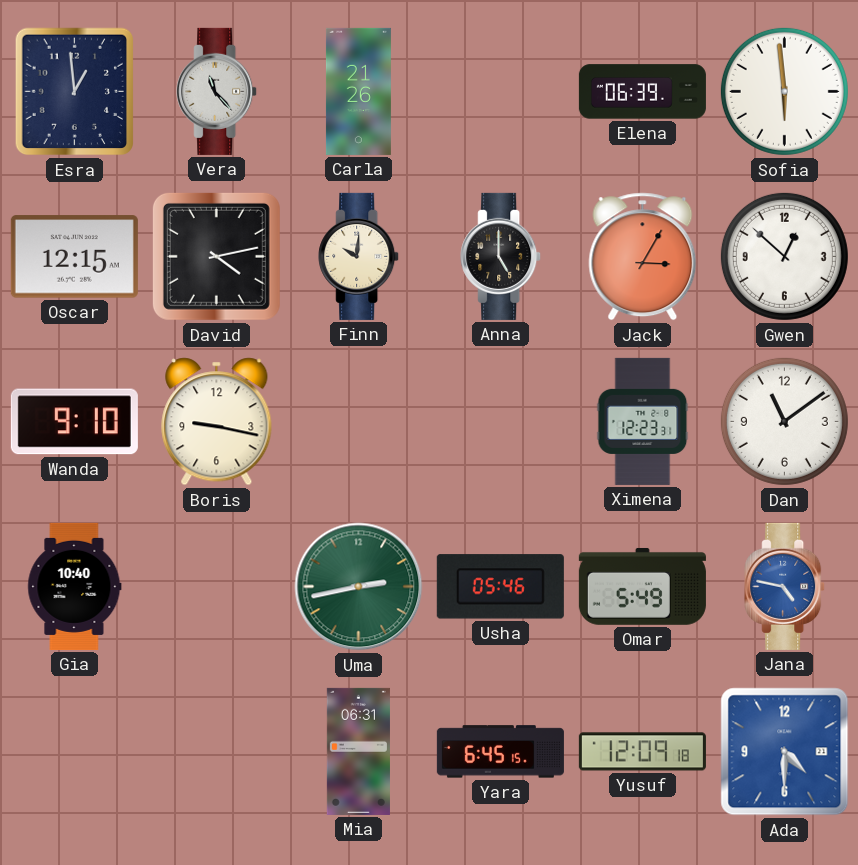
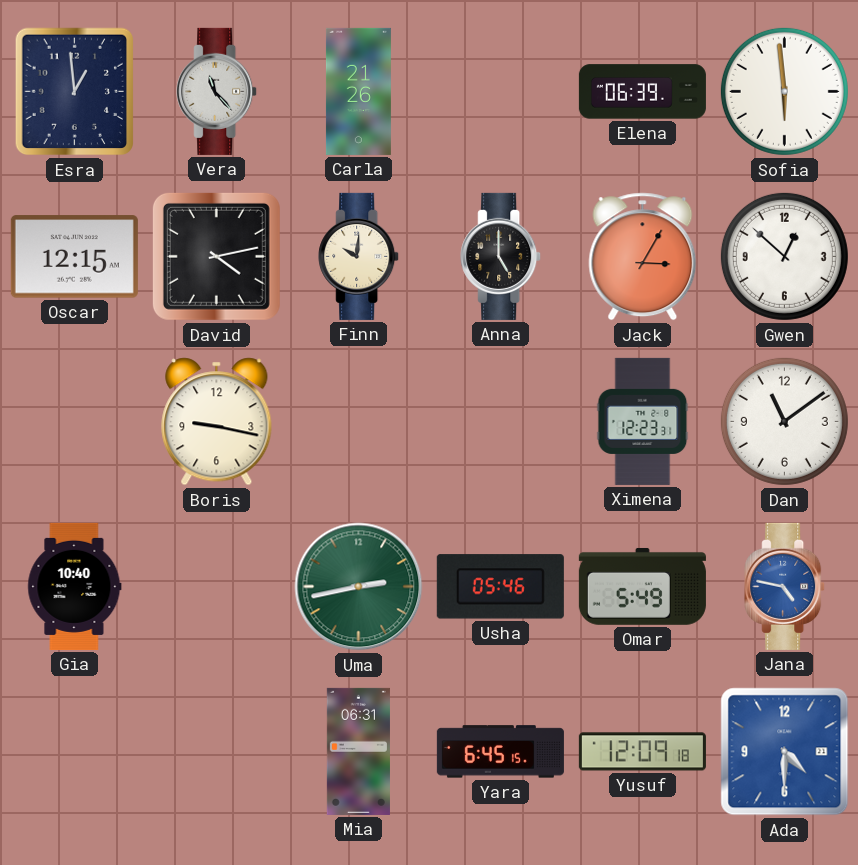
Wanda: 9:10 -> none
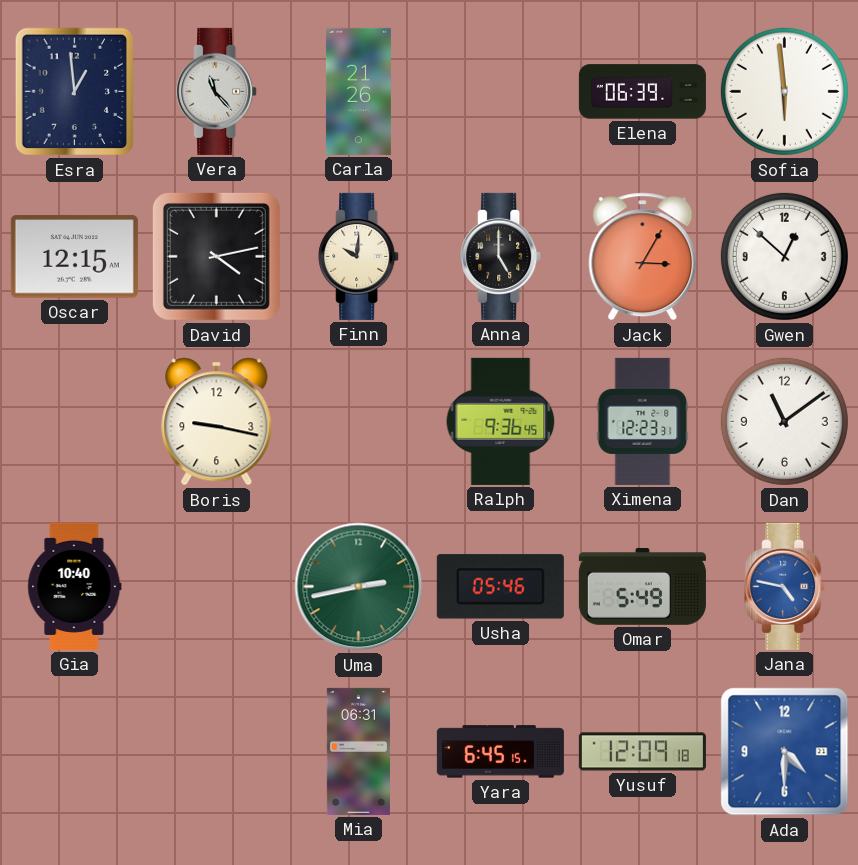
Ralph: none -> 9:36
